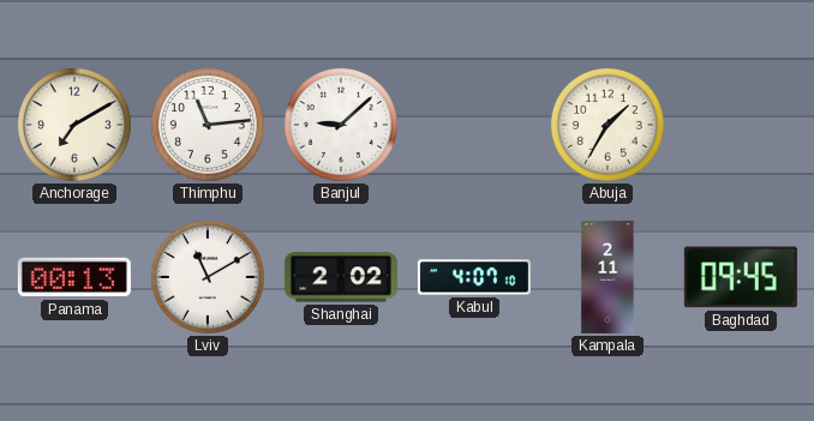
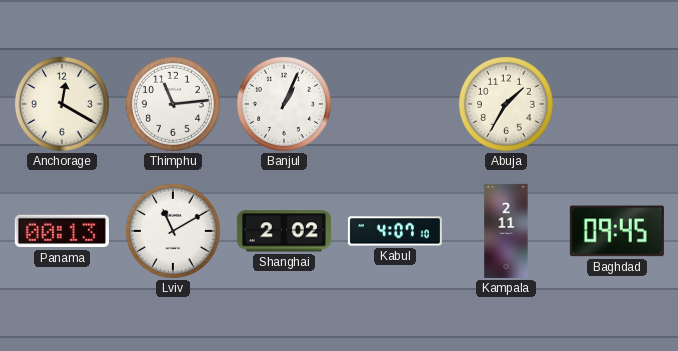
Anchorage: 7:10 -> 12:20
Banjul: 9:08 -> 1:04
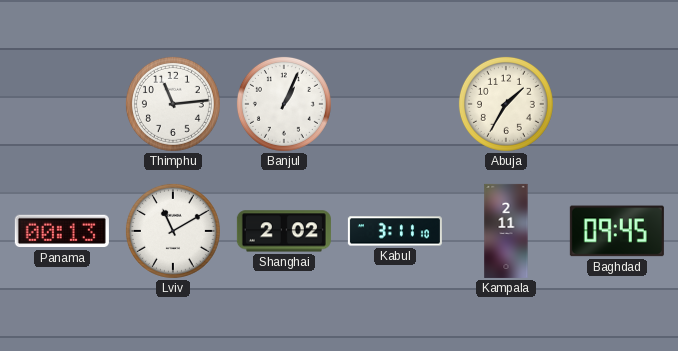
Anchorage: 12:20 -> none
Kabul: 4:07 -> 3:11
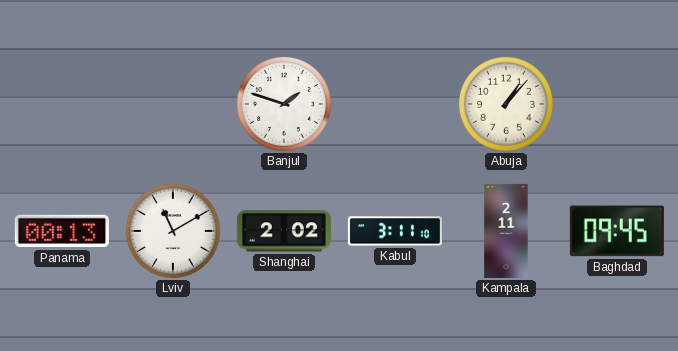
Thimphu: 11:14 -> none
Banjul: 1:04 -> 1:48
Abuja: 1:35 -> 1:07
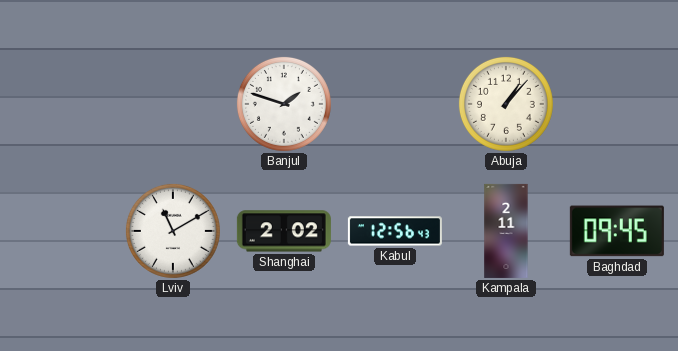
Panama: 00:13 -> none
Kabul: 3:11 -> 12:56
